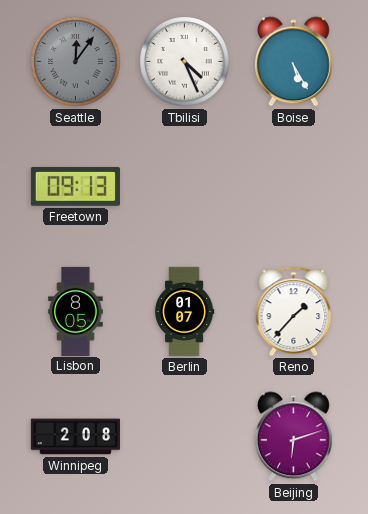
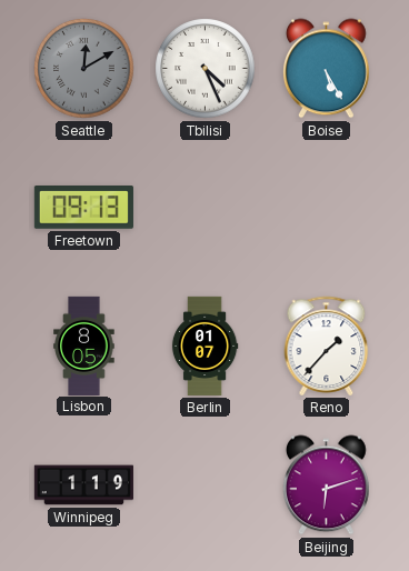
Seattle: 12:06 -> 12:10
Winnipeg: 2:08 -> 1:19
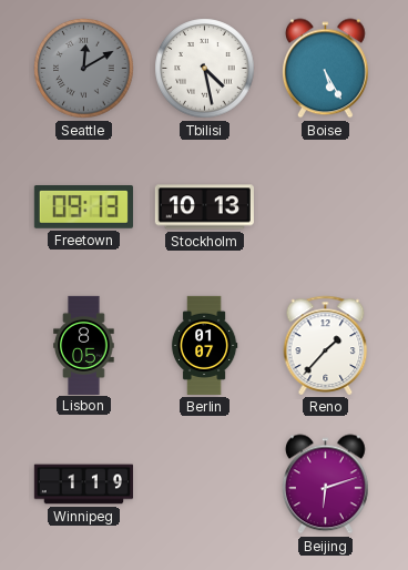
Tbilisi: 4:26 -> 4:28
Stockholm: none -> 10:13
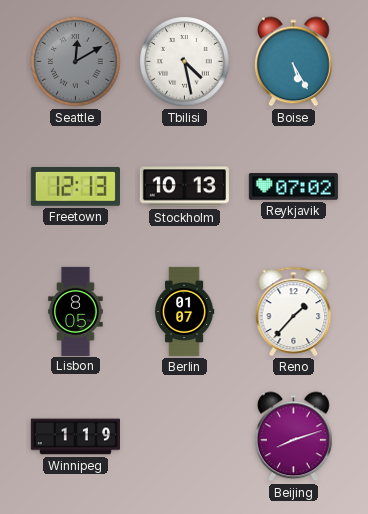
Freetown: 09:13 -> 12:13
Reykjavik: none -> 07:02
Beijing: 6:12 -> 8:12
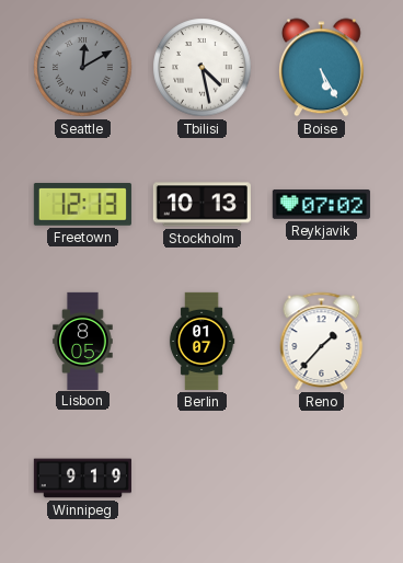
Winnipeg: 1:19 -> 9:19
Beijing: 8:12 -> none
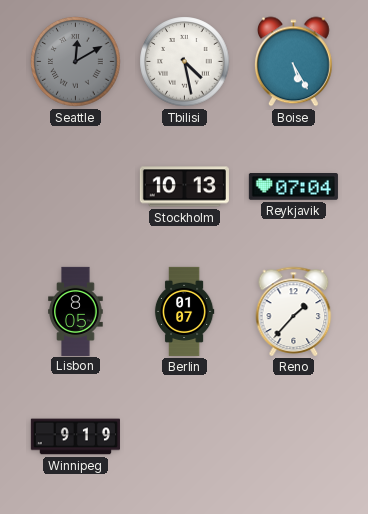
Freetown: 12:13 -> none
Reykjavik: 07:02 -> 07:04
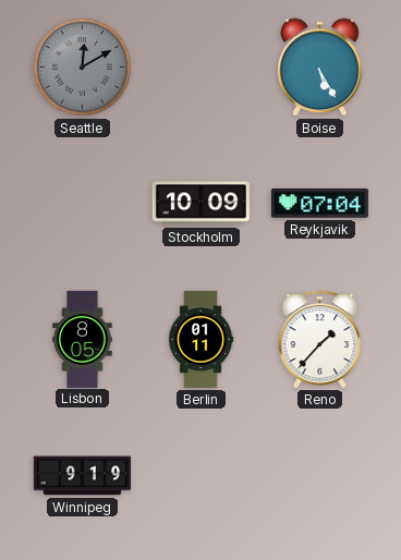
Tbilisi: 4:28 -> none
Stockholm: 10:13 -> 10:09
Berlin: 01:07 -> 01:11
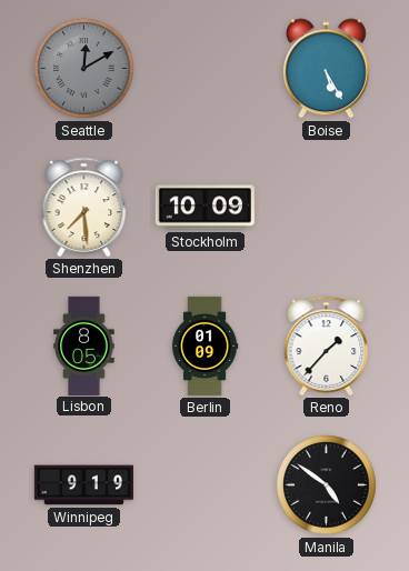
Shenzhen: none -> 7:29
Reykjavik: 07:04 -> none
Berlin: 01:11 -> 01:09
Manila: none -> 4:51
